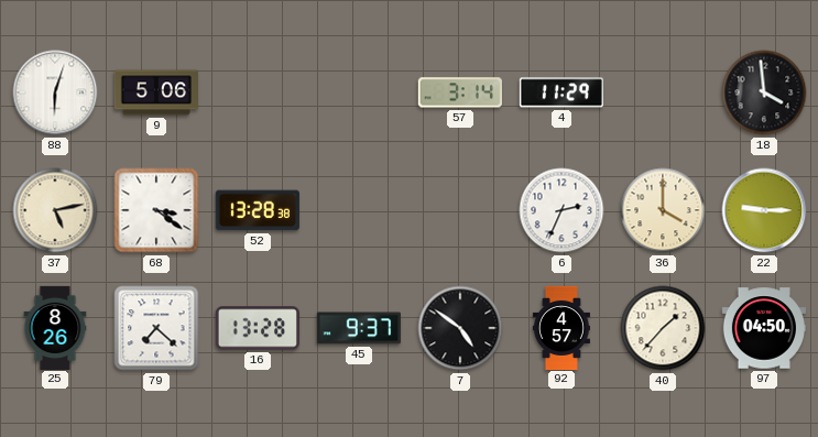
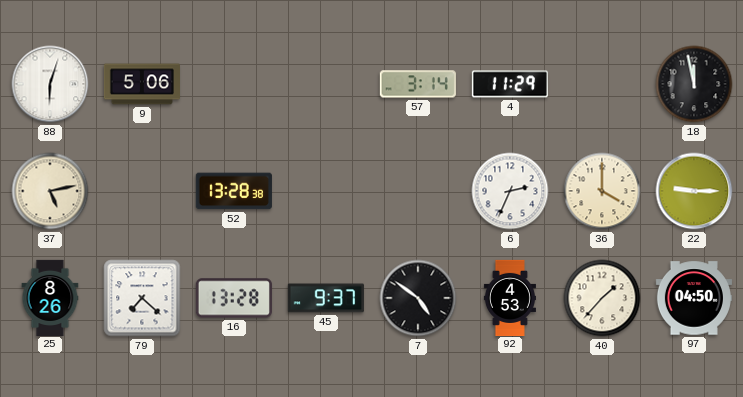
18: 3:59 -> 11:58
68: 3:21 -> none
92: 4:57 -> 4:53
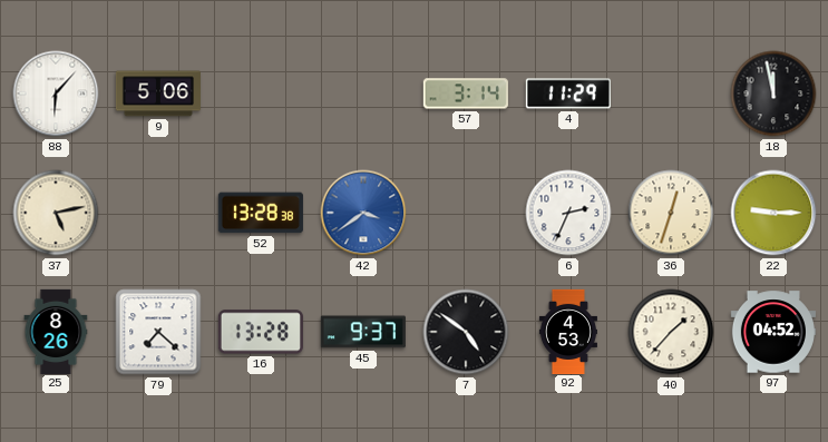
88: 6:03 -> 6:07
42: none -> 3:39
36: 4:00 -> 12:33
97: 04:50 -> 04:52
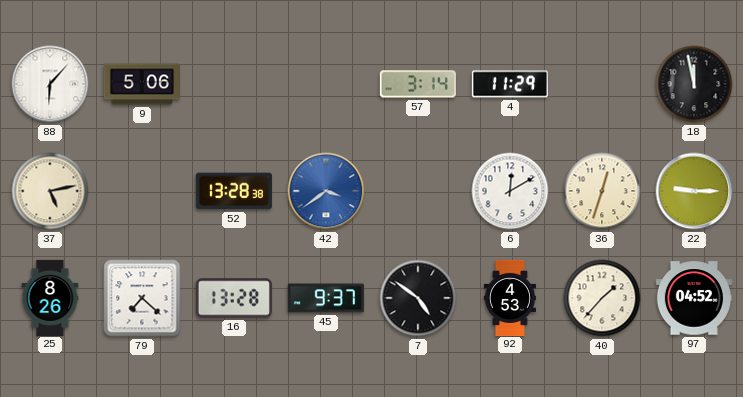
6: 2:34 -> 12:10
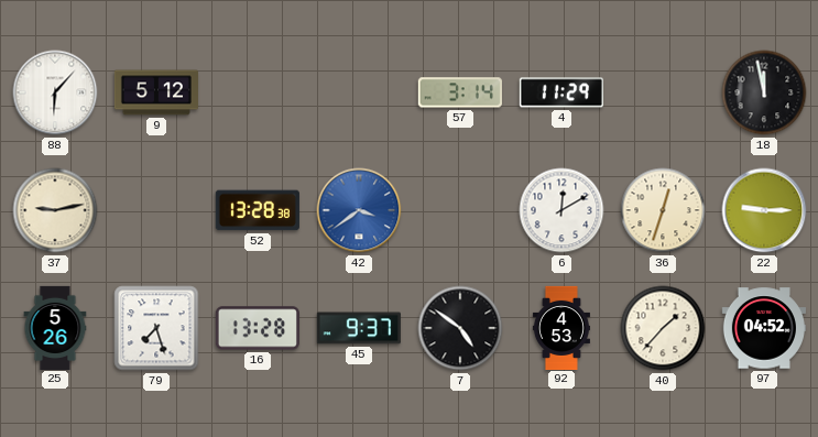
9: 5:06 -> 5:12
37: 5:13 -> 9:13
25: 8:26 -> 5:26
79: 7:22 -> 7:27
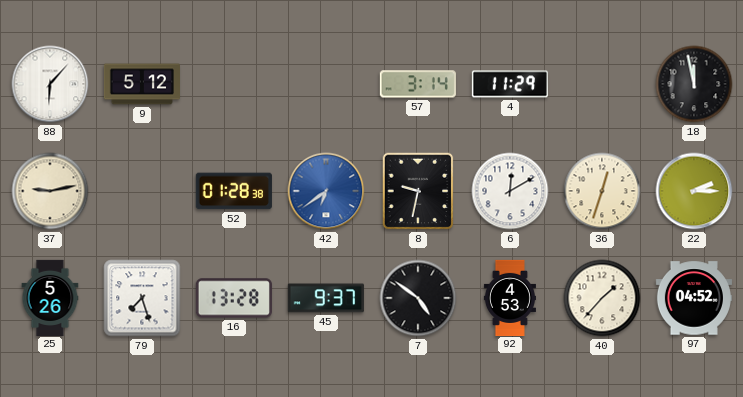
52: 13:28 -> 01:28
42: 3:39 -> 6:39
8: none -> 9:32
22: 9:15 -> 2:15
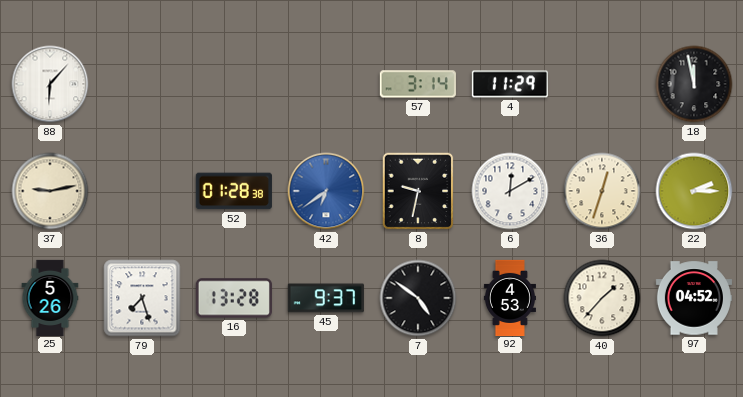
9: 5:12 -> none
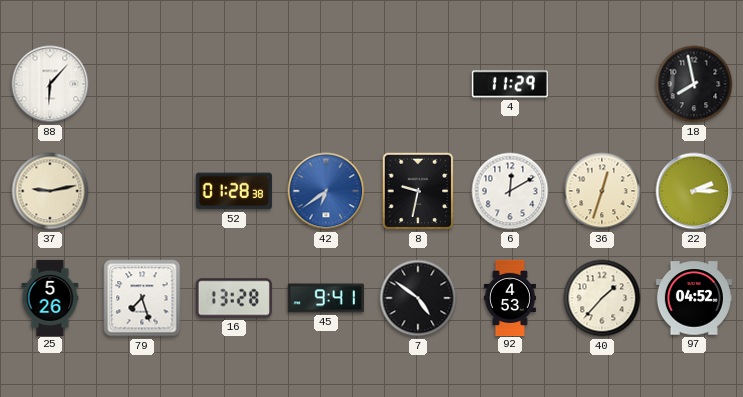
57: 3:14 -> none
18: 11:58 -> 7:58
45: 9:37 -> 9:41
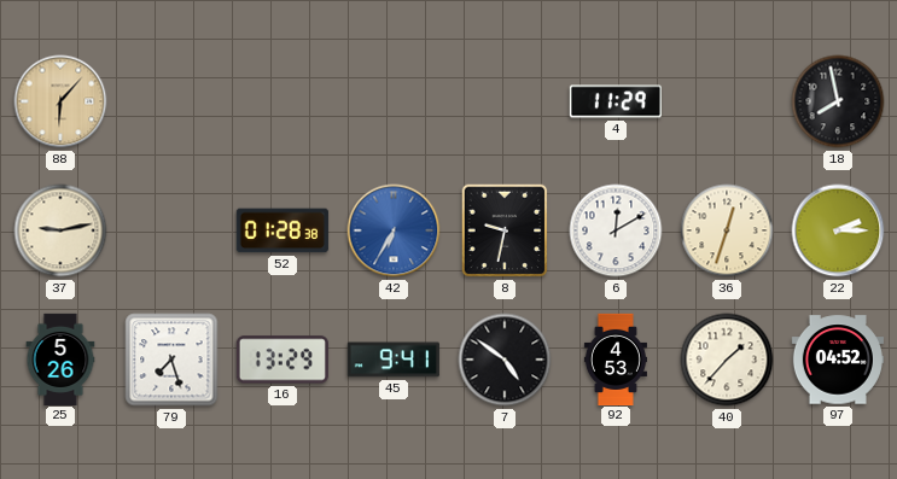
88 dial: white -> champagne
42: 6:39 -> 6:35
16: 13:28 -> 13:29
